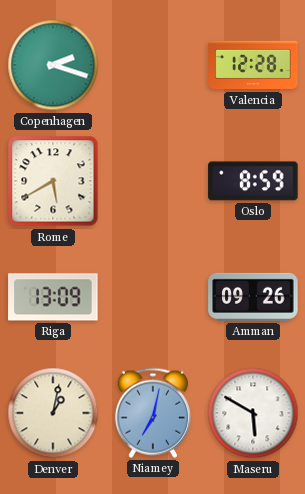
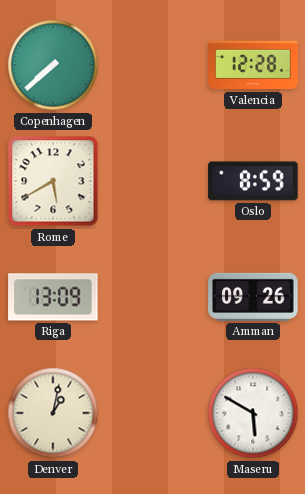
Copenhagen: 2:18 -> 7:38
Niamey: 7:02 -> none
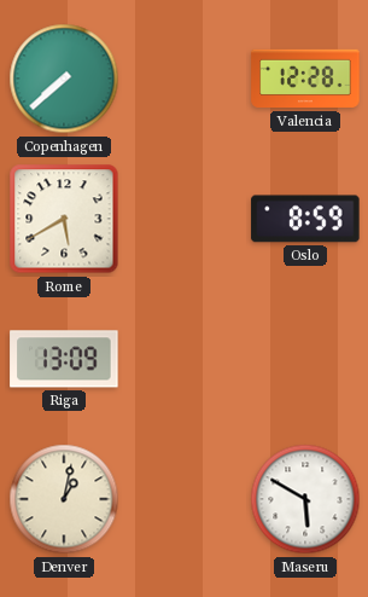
Amman: 09:26 -> none
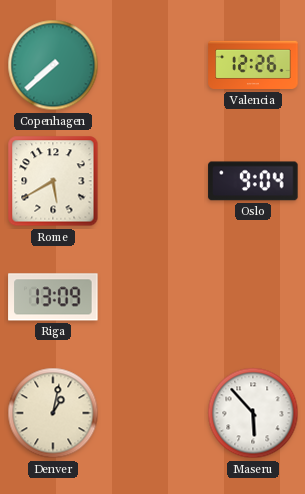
Valencia: 12:28 -> 12:26
Oslo: 8:59 -> 9:04
Maseru: 5:50 -> 5:53
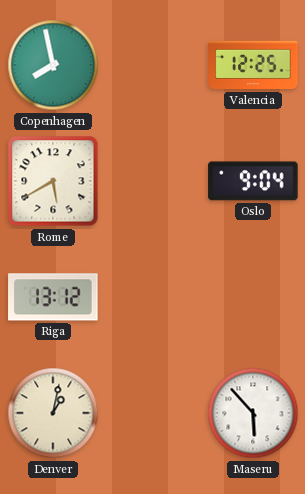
Copenhagen: 7:38 -> 7:58
Valencia: 12:26 -> 12:25
Riga: 13:09 -> 13:12
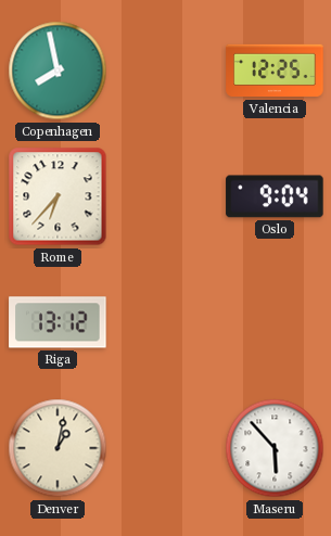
Rome: 5:40 -> 6:37
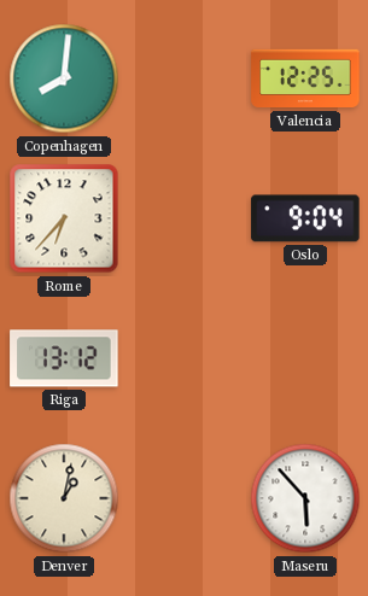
Copenhagen: 7:58 -> 8:01
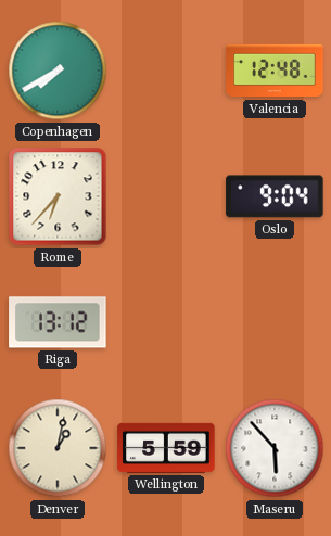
Copenhagen: 8:01 -> 7:40
Valencia: 12:25 -> 12:48
Wellington: none -> 5:59
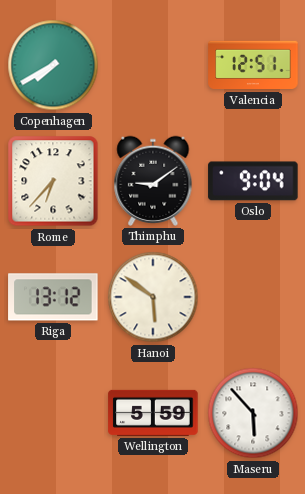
Valencia: 12:48 -> 12:51
Thimphu: none -> 9:09
Hanoi: none -> 5:51
Denver: 1:02 -> none
